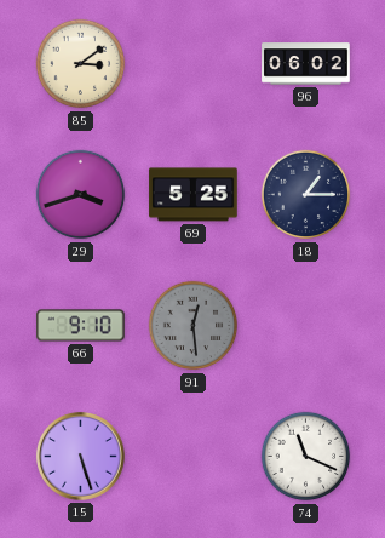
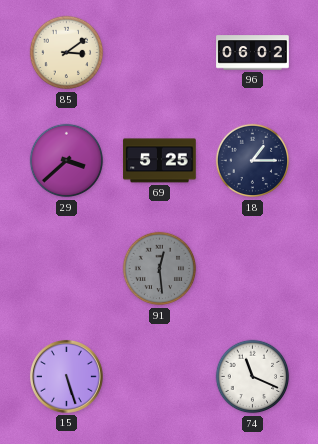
29: 3:42 -> 3:38
66: 9:10 -> none
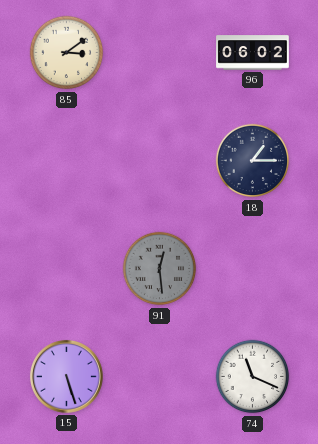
29: 3:38 -> none
69: 5:25 -> none
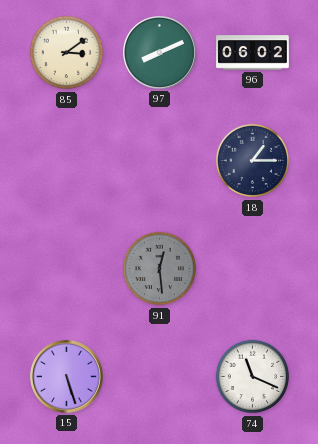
97: none -> 8:11
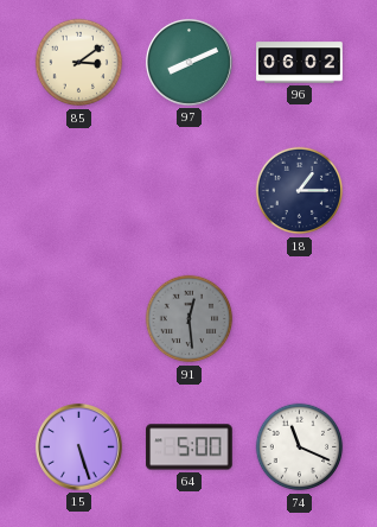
64: none -> 5:00
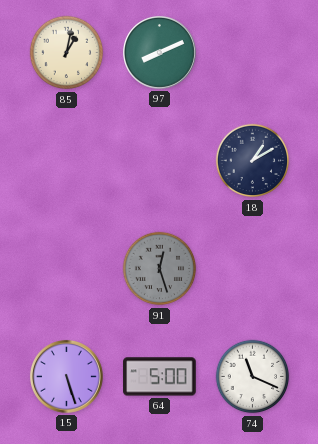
85: 3:09 -> 1:02
96: 06:02 -> none
18: 1:15 -> 1:10
91: 12:29 -> 12:27
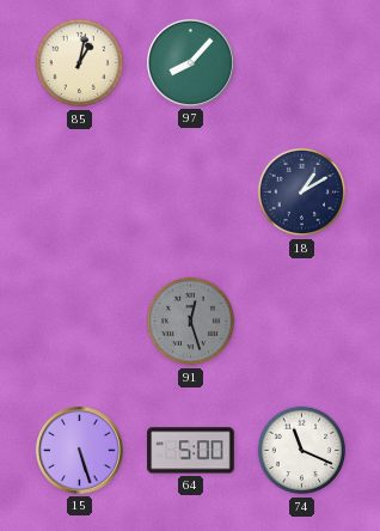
97: 8:11 -> 8:07
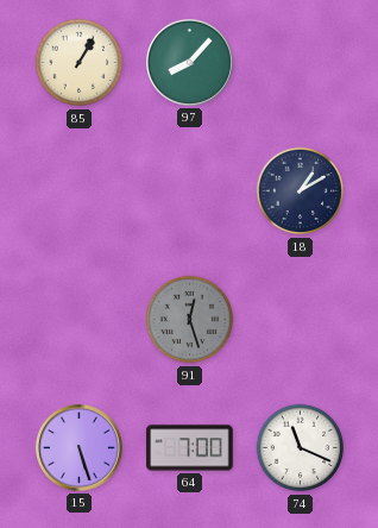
85: 1:02 -> 1:05
64: 5:00 -> 7:00
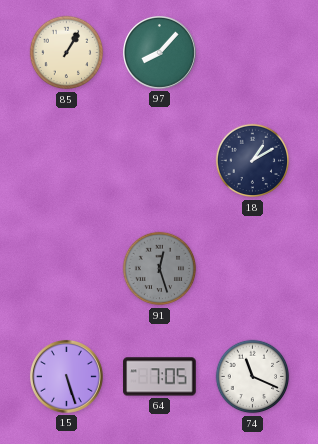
64: 7:00 -> 7:05
